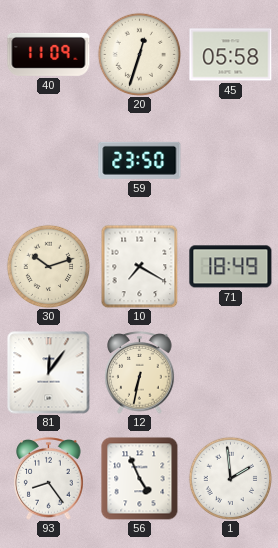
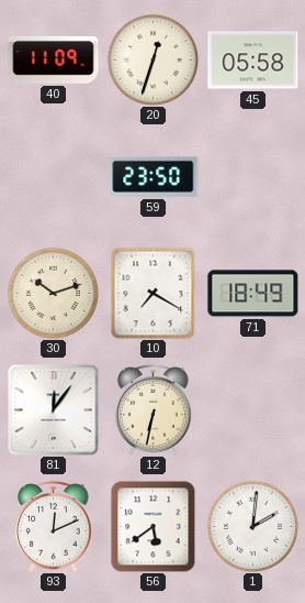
93: 8:24 -> 12:11
56: 4:56 -> 5:39
1: 1:59 -> 2:01
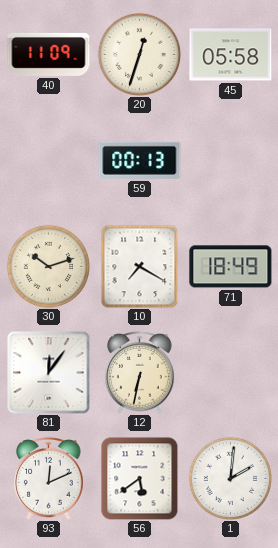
59: 23:50 -> 00:13
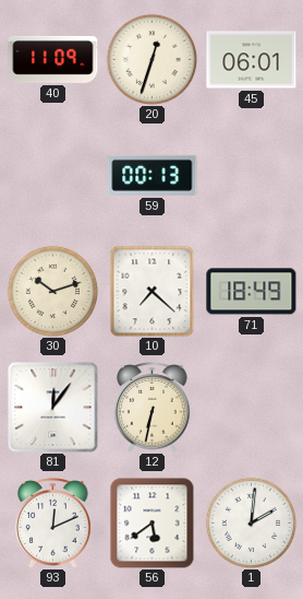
45: 05:58 -> 06:01
10: 7:20 -> 7:22
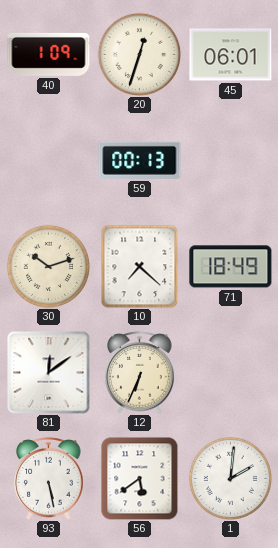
40: 11:09 -> 1:09
81: 12:06 -> 12:09
12: 6:32 -> 6:34
93: 12:11 -> 5:28
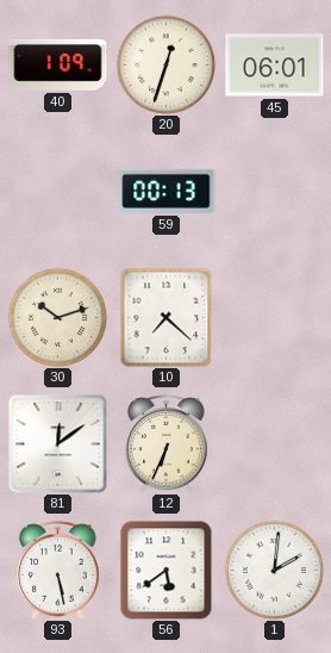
71: 18:49 -> none
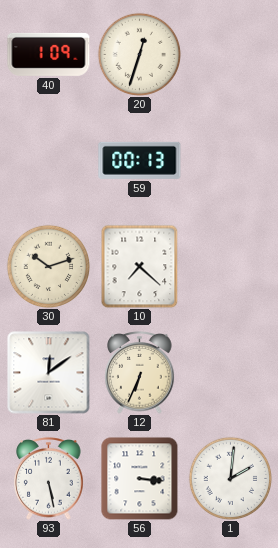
45: 06:01 -> none
56: 5:39 -> 3:16
